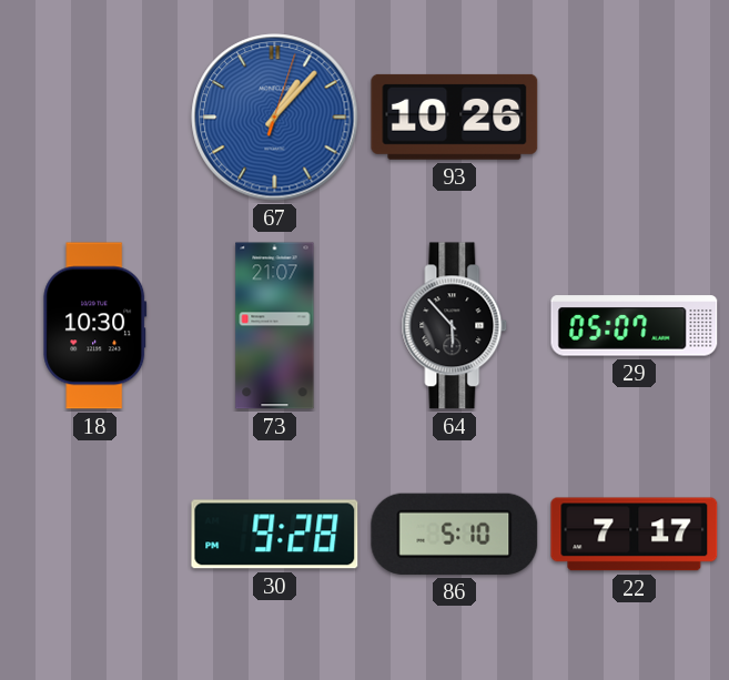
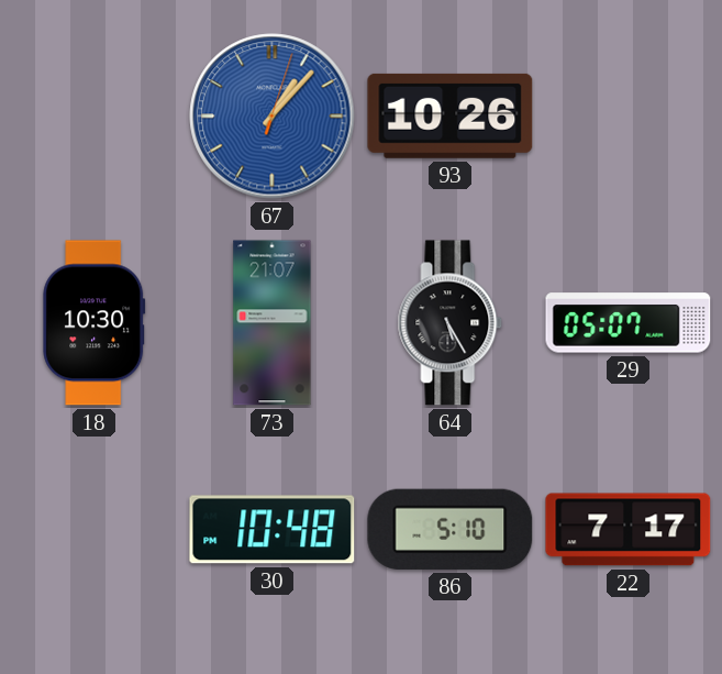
64: 5:53 -> 5:25
30: 9:28 -> 10:48
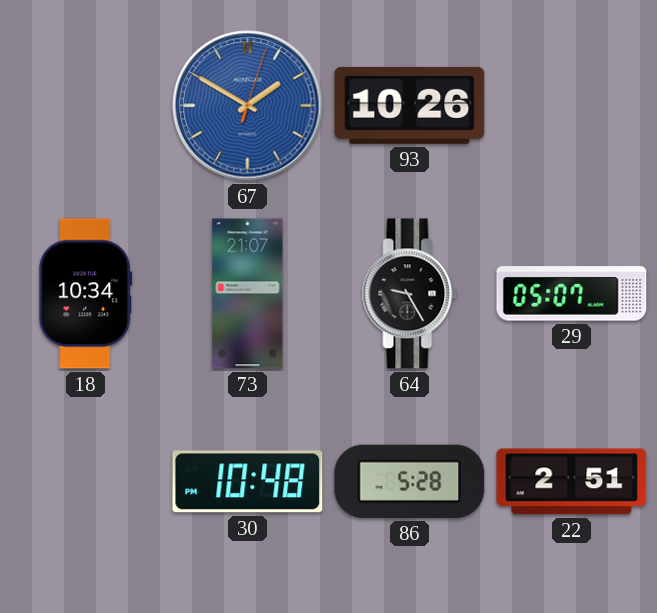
67: 1:07 -> 1:50
18: 10:30 -> 10:34
64: 5:25 -> 9:25
86: 5:10 -> 5:28
22: 7:17 -> 2:51
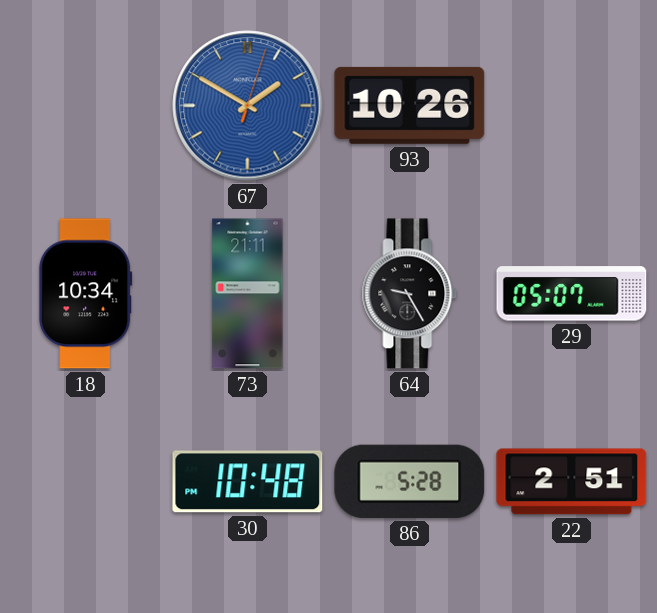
73: 21:07 -> 21:11
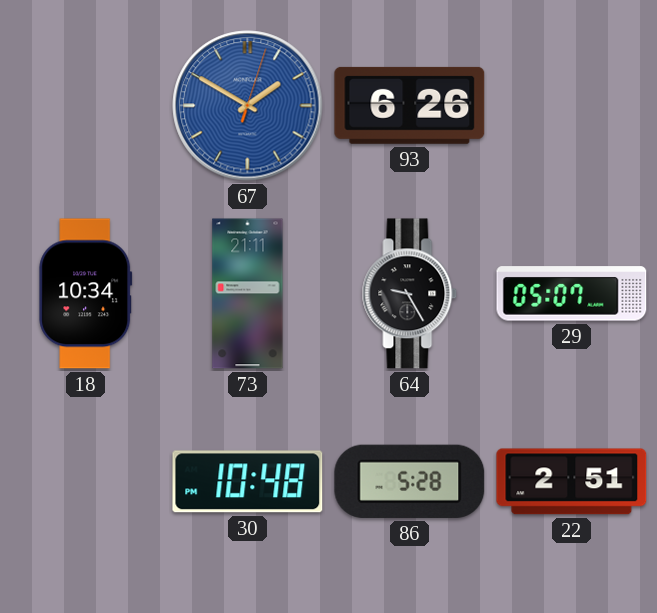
93: 10:26 -> 6:26
